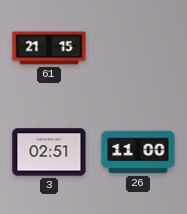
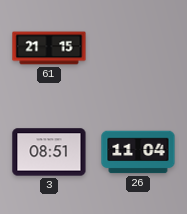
3: 02:51 -> 08:51
26: 11:00 -> 11:04
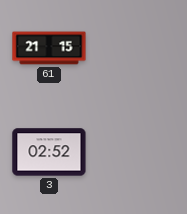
3: 08:51 -> 02:52
26: 11:04 -> none
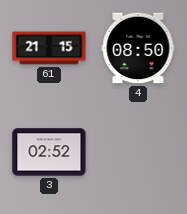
4: none -> 08:50
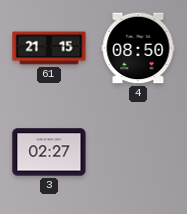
3: 02:52 -> 02:27
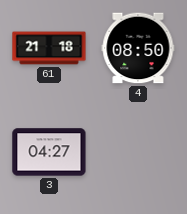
61: 21:15 -> 21:18
3: 02:27 -> 04:27
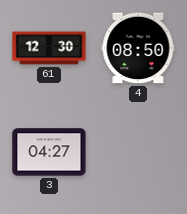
61: 21:18 -> 12:30
